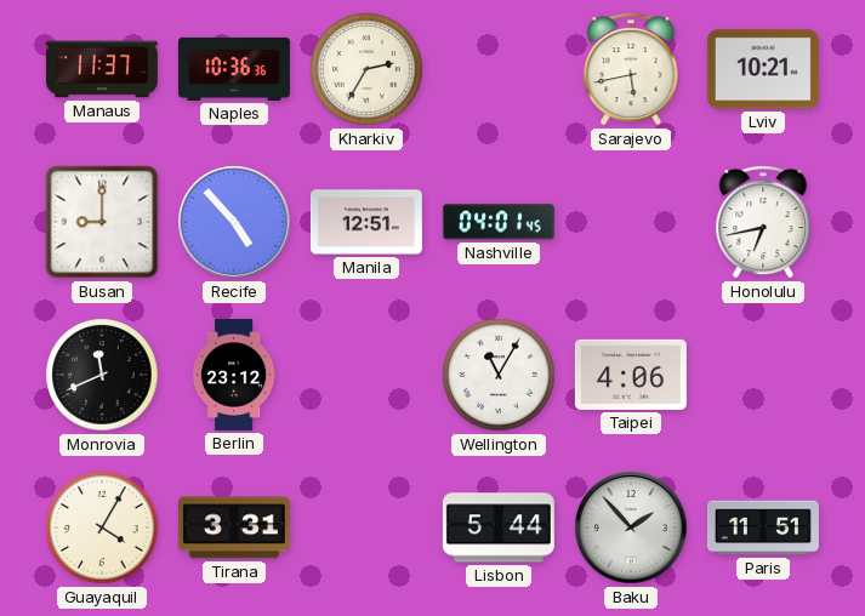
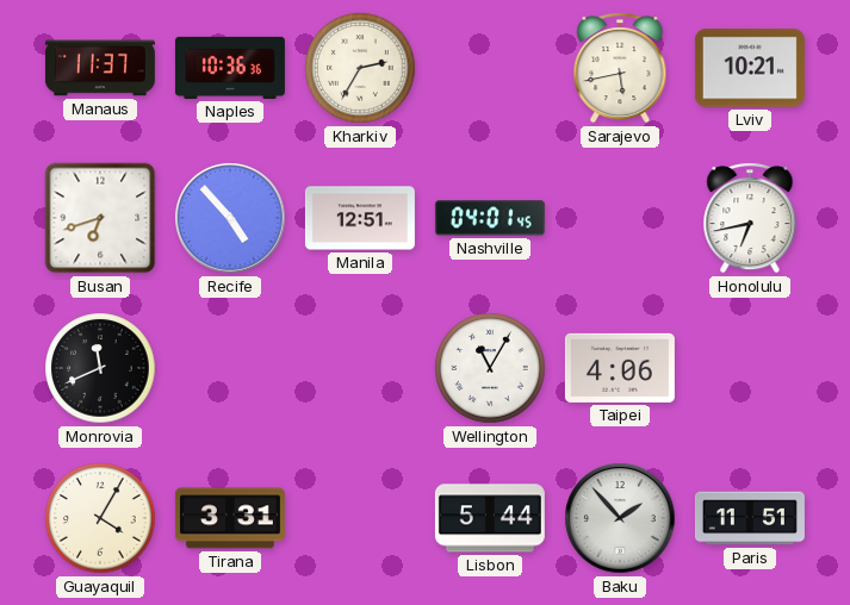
Busan: 9:00 -> 6:42
Berlin: 23:12 -> none
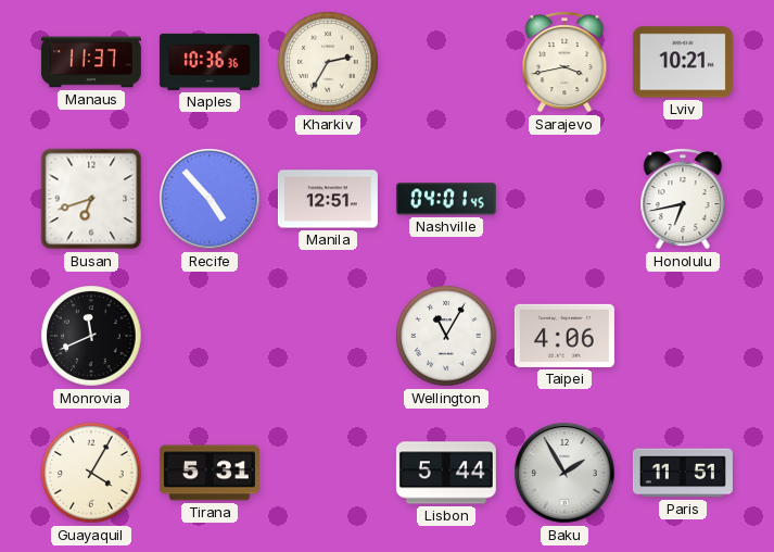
Sarajevo: 5:43 -> 3:43
Tirana: 3:31 -> 5:31
Baku: 1:53 -> 1:55
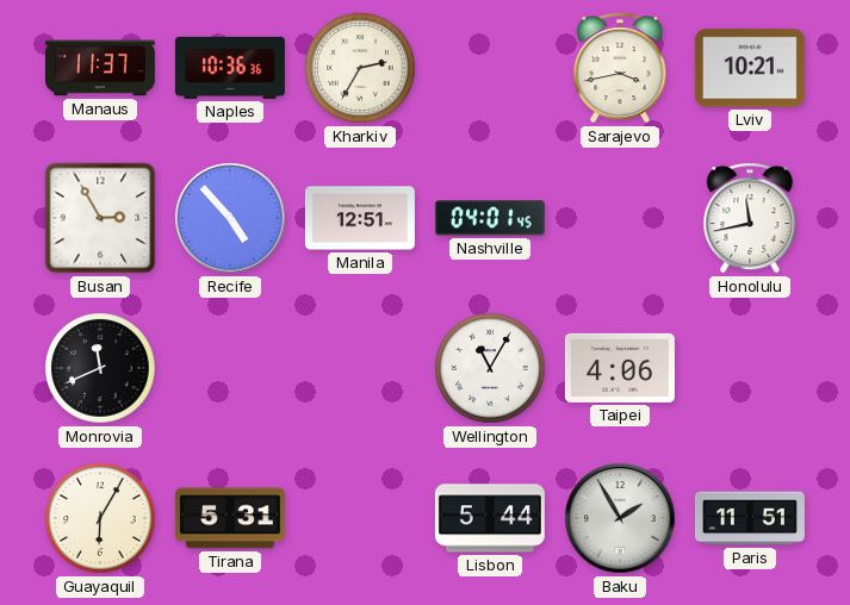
Busan: 6:42 -> 2:55
Honolulu: 6:43 -> 11:43
Guayaquil: 4:05 -> 6:05
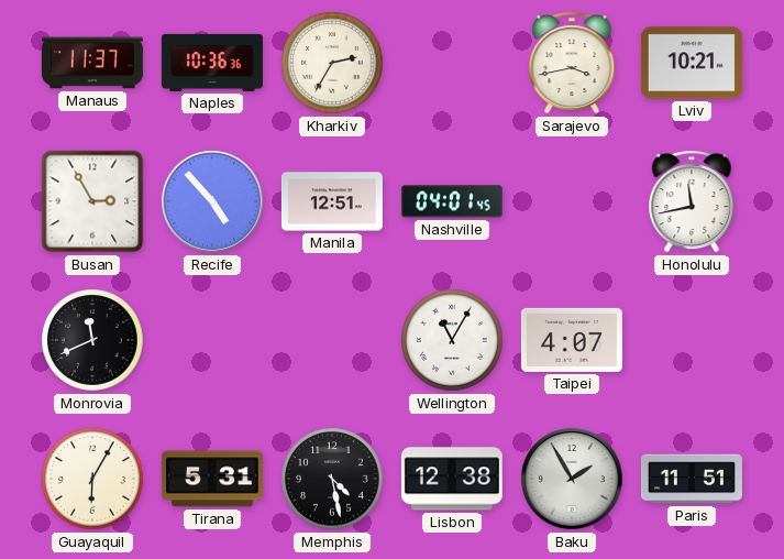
Taipei: 4:06 -> 4:07
Memphis: none -> 4:28
Lisbon: 5:44 -> 12:38
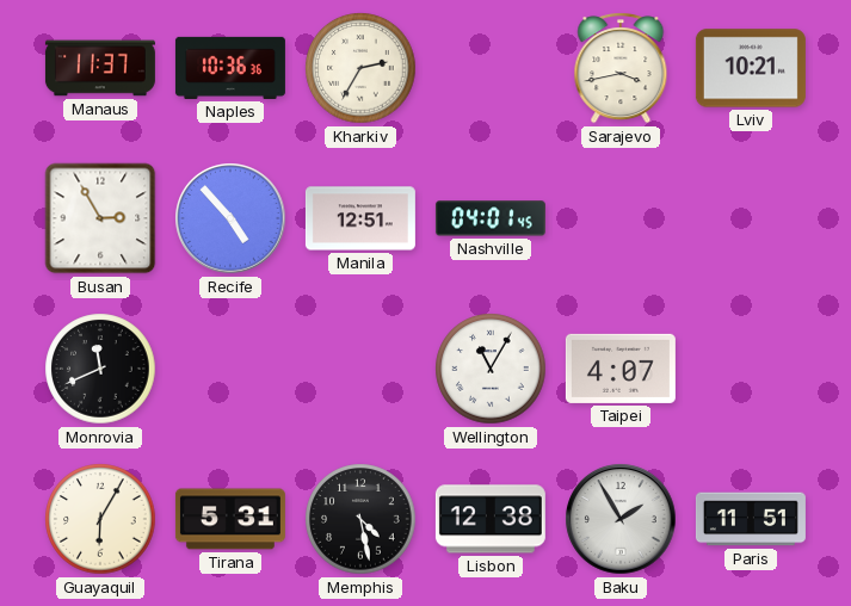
Honolulu: 11:43 -> none
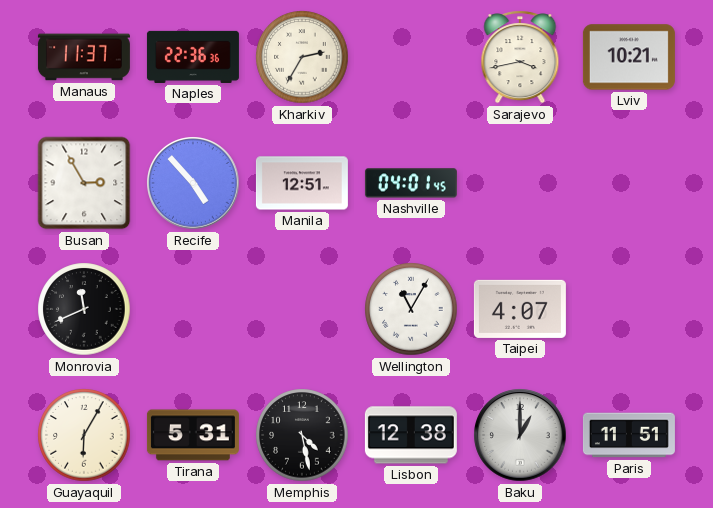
Naples: 10:36 -> 22:36
Baku: 1:55 -> 1:00
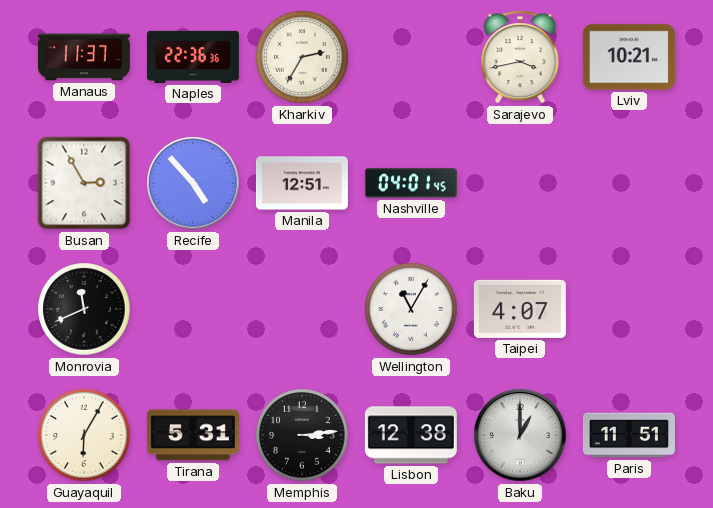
Memphis: 4:28 -> 3:14
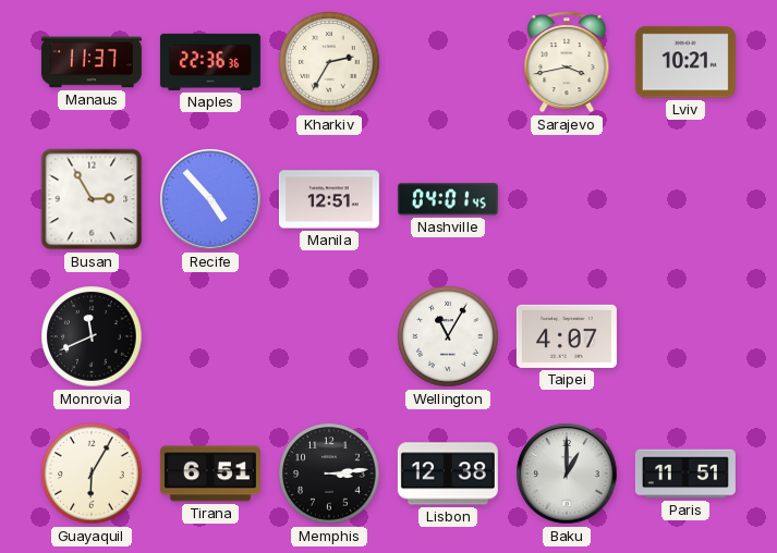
Tirana: 5:31 -> 6:51
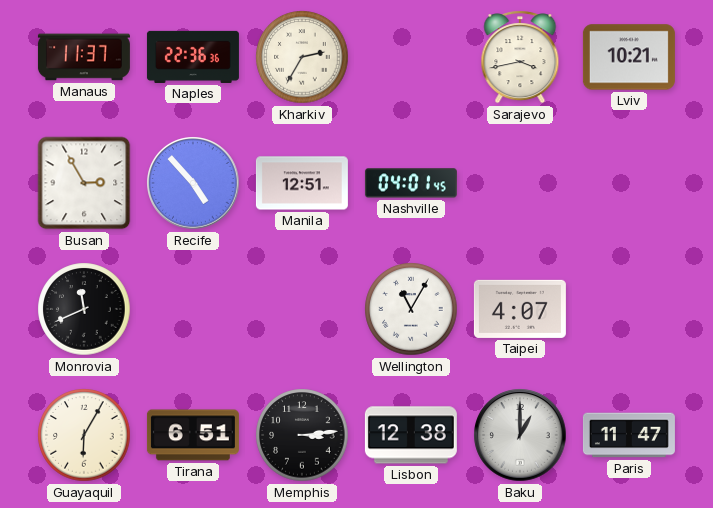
Paris: 11:51 -> 11:47
